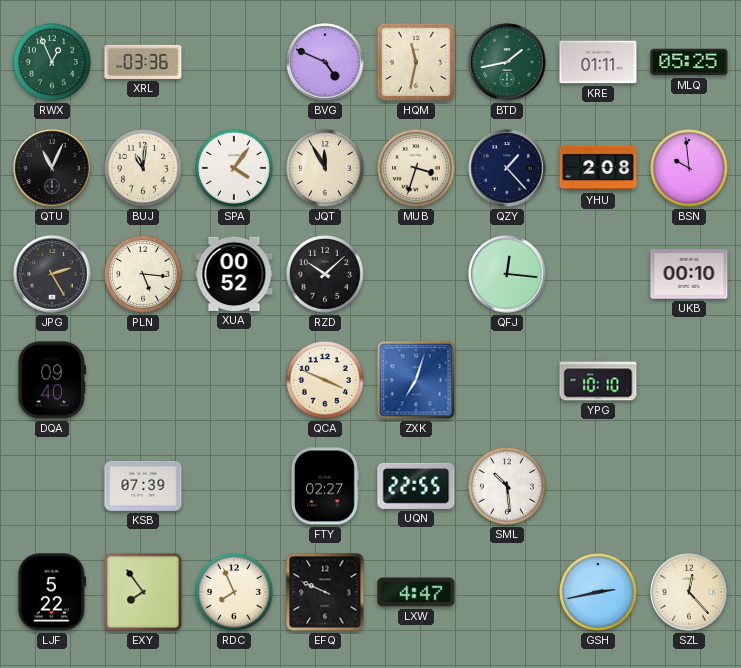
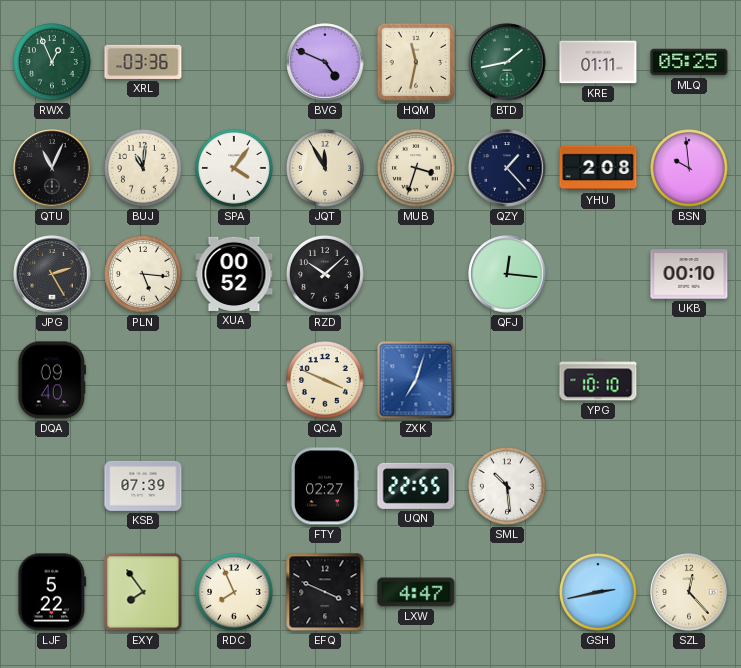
EFQ: 9:49 -> 3:49
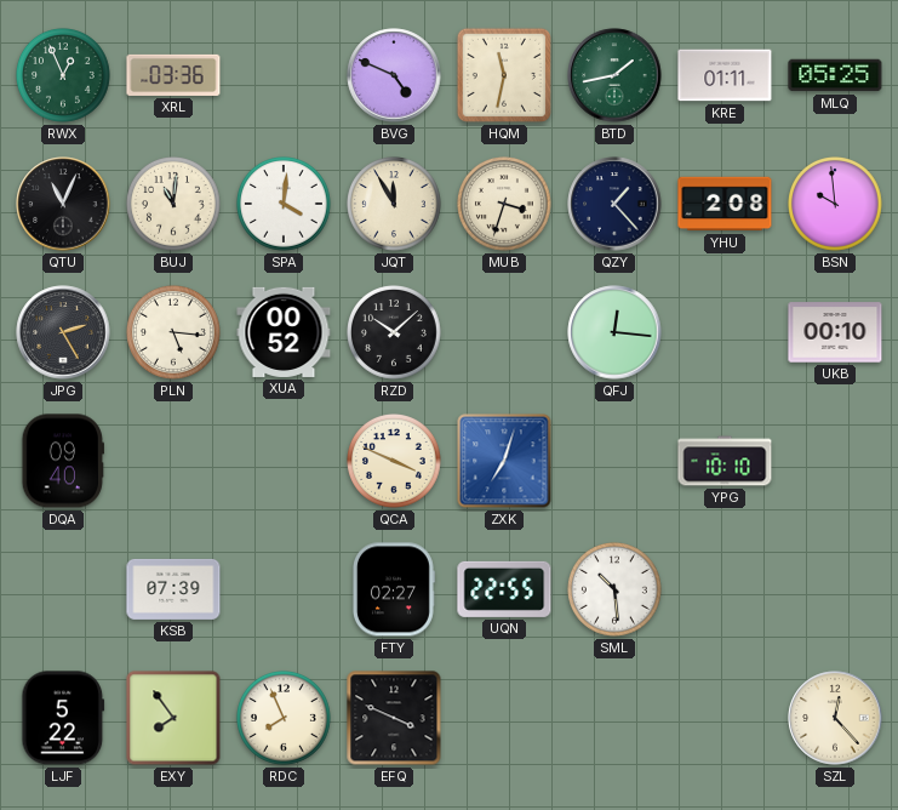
SPA: 4:06 -> 4:01
LXW: 4:47 -> none
GSH: 2:43 -> none
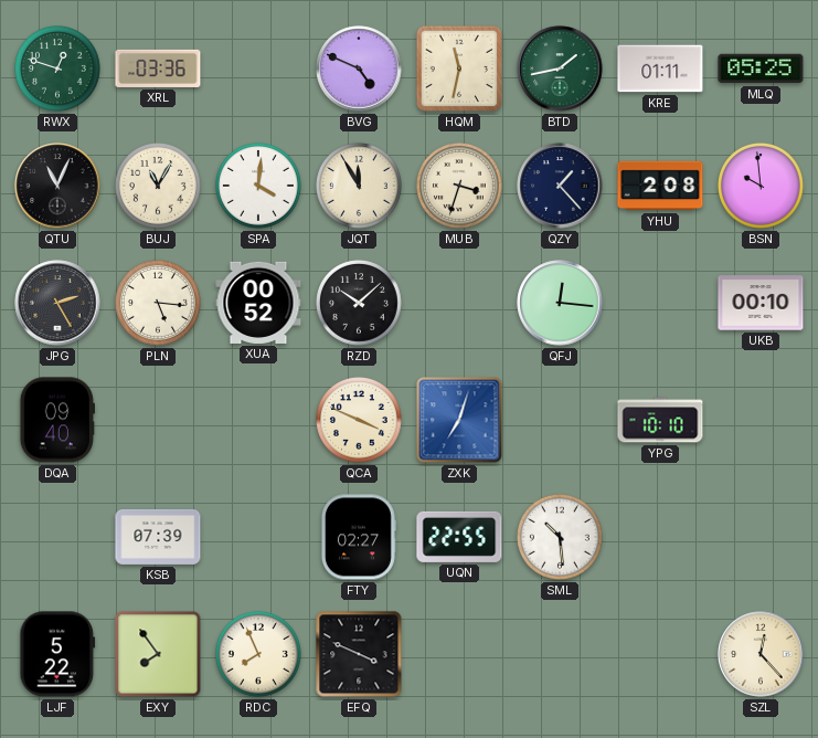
RWX: 12:56 -> 12:48
BUJ: 11:01 -> 11:05
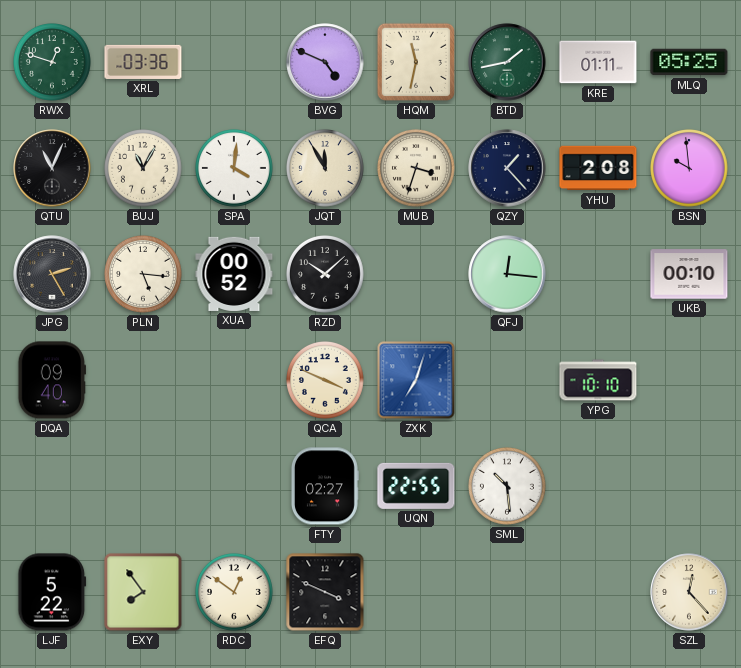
KSB: 07:39 -> none
RDC: 7:56 -> 12:51
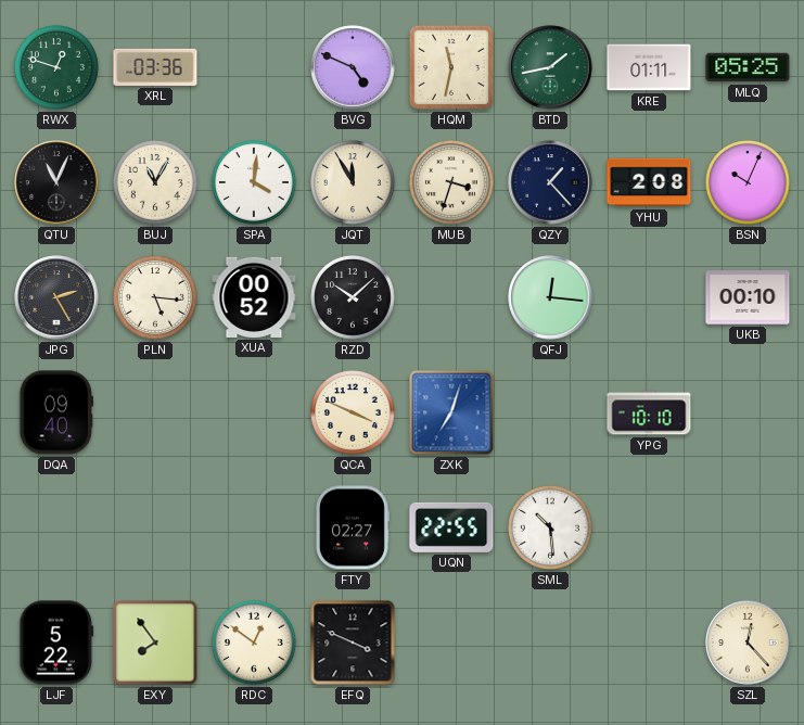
BSN: 9:59 -> 10:04
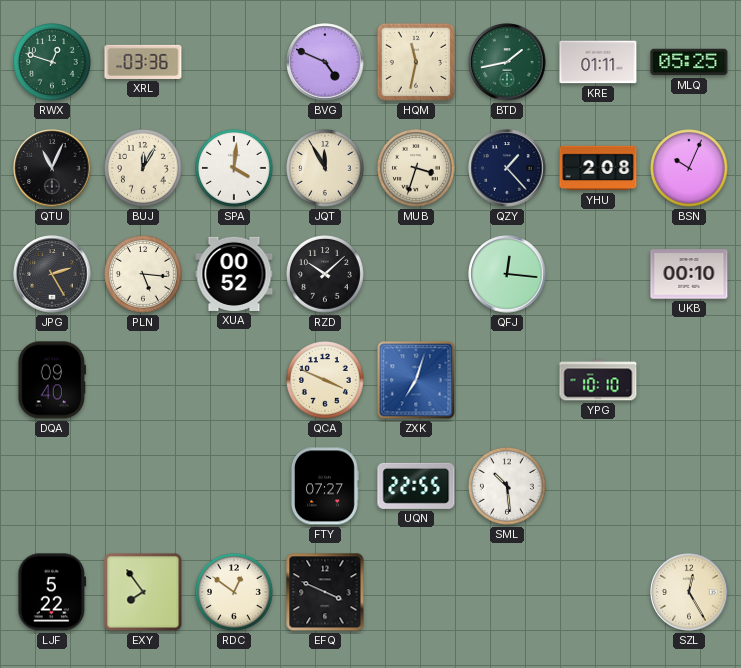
BUJ: 11:05 -> 12:05
FTY: 02:27 -> 07:27
SZL: 12:23 -> 12:25
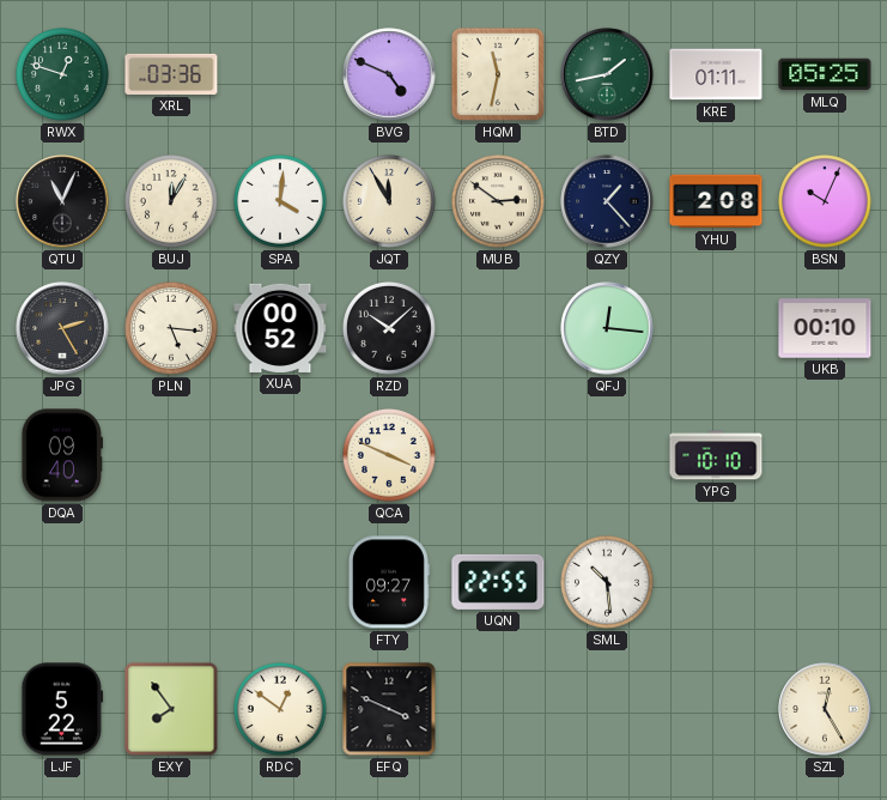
MUB: 3:33 -> 2:51
ZXK: 7:03 -> none
FTY: 07:27 -> 09:27
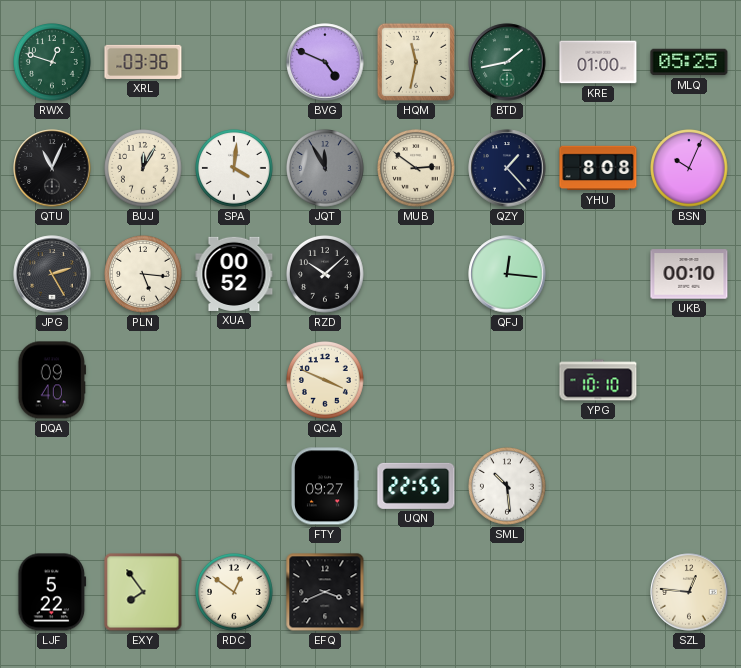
KRE: 01:11 -> 01:00
JQT dial: cream -> grey
YHU: 2:08 -> 8:08
EFQ: 3:49 -> 3:41
SZL: 12:25 -> 12:46
